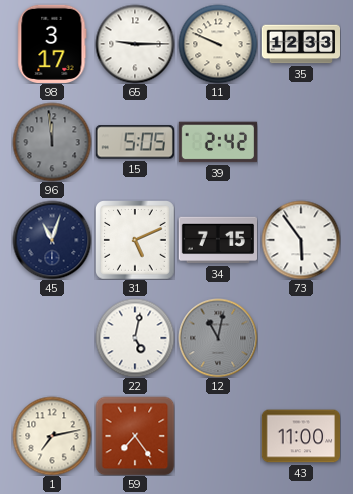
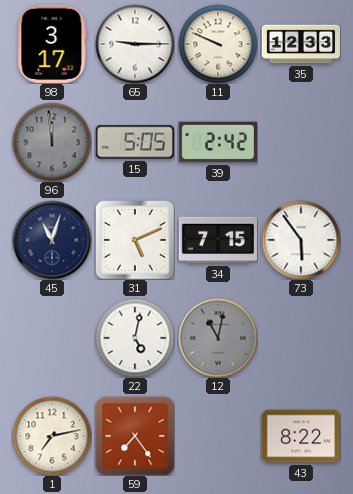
43: 11:00 -> 8:22
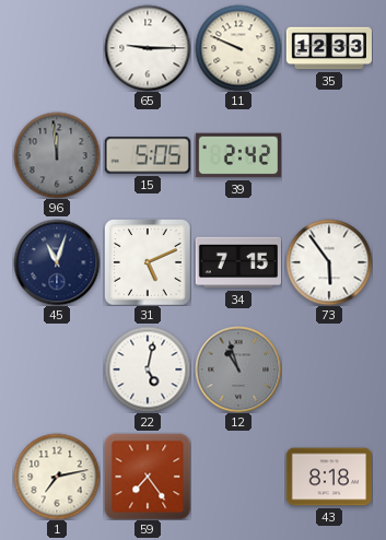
98: 3:17 -> none
12: 11:02 -> 10:57
43: 8:22 -> 8:18
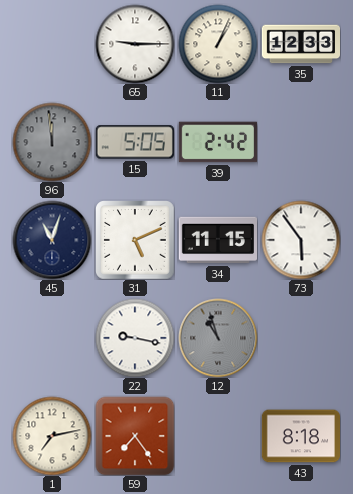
11: 9:49 -> 1:04
34: 7:15 -> 11:15
22: 5:02 -> 9:17
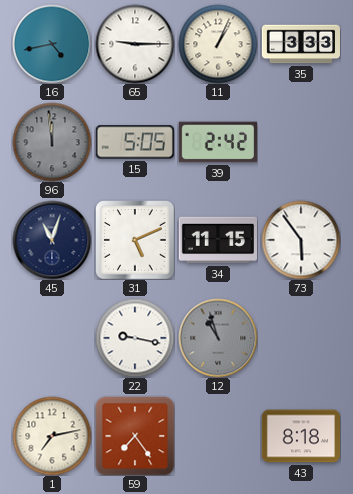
16: none -> 4:43
35: 12:33 -> 3:33
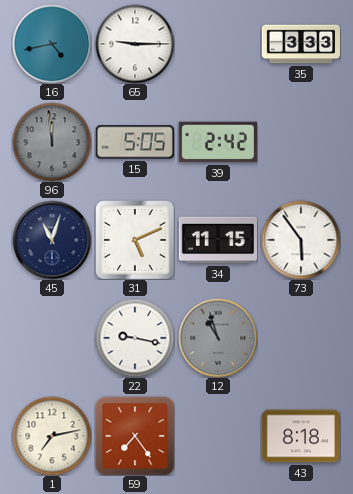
11: 1:04 -> none
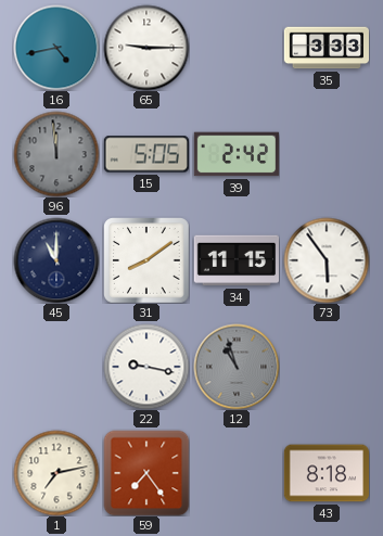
45: 11:03 -> 11:00
31: 5:11 -> 8:09
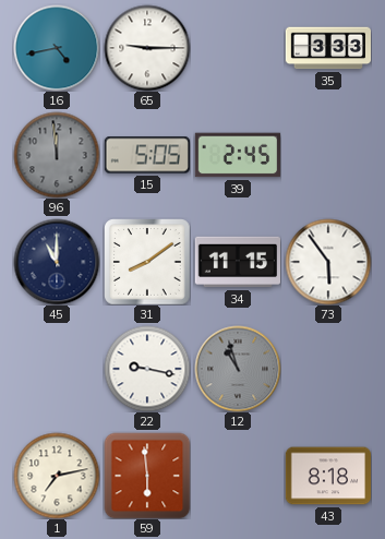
39: 2:42 -> 2:45
59: 7:24 -> 5:59
